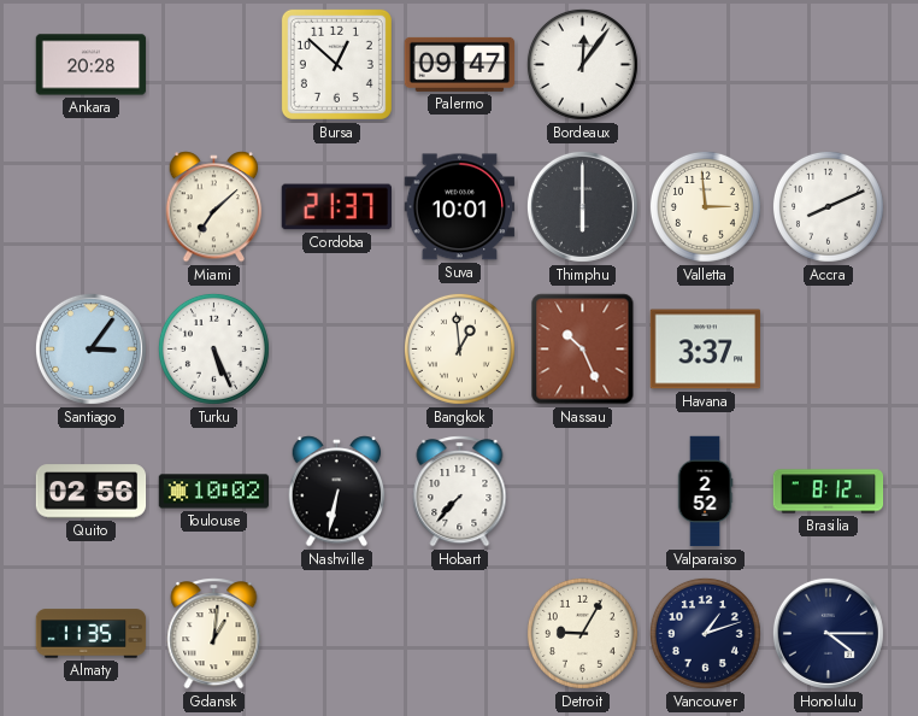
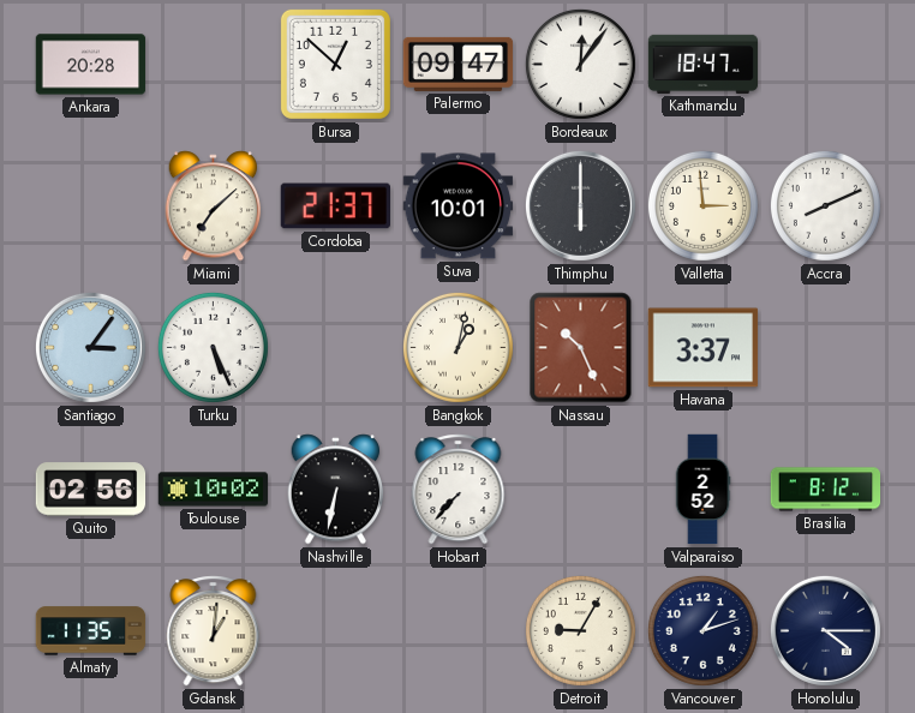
Kathmandu: none -> 18:47
Bangkok: 12:59 -> 1:02
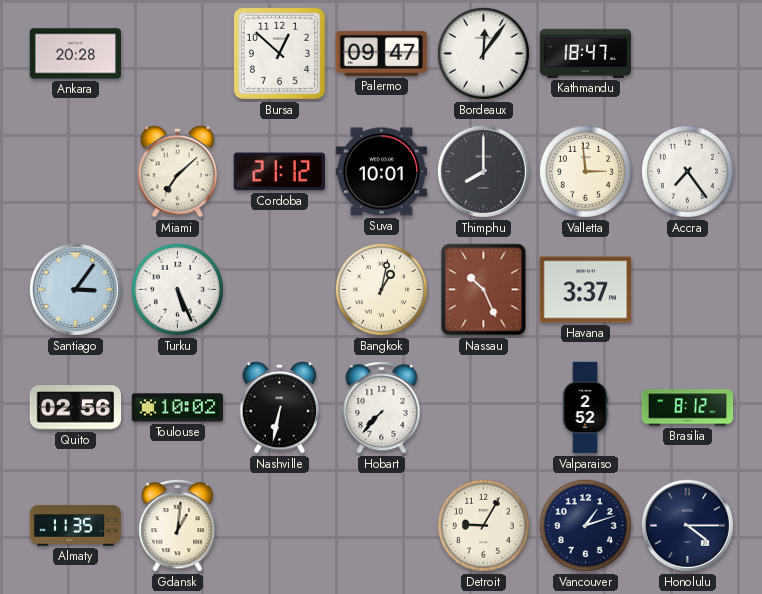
Cordoba: 21:37 -> 21:12
Thimphu: 6:00 -> 8:00
Accra: 8:11 -> 7:24
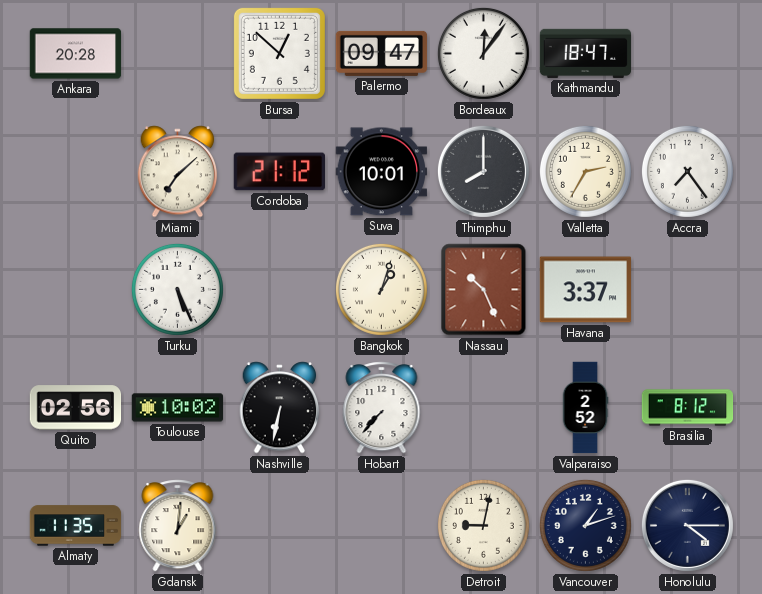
Valletta: 2:59 -> 2:35
Santiago: 3:06 -> none
Bangkok: 1:02 -> 1:03
Detroit: 9:05 -> 9:02
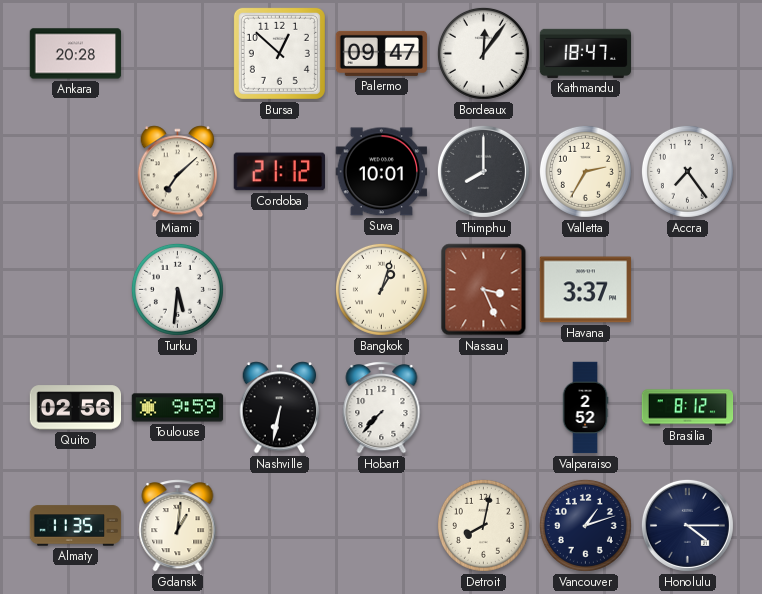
Turku: 5:26 -> 5:31
Nassau: 10:26 -> 3:26
Toulouse: 10:02 -> 9:59
Detroit: 9:02 -> 8:02
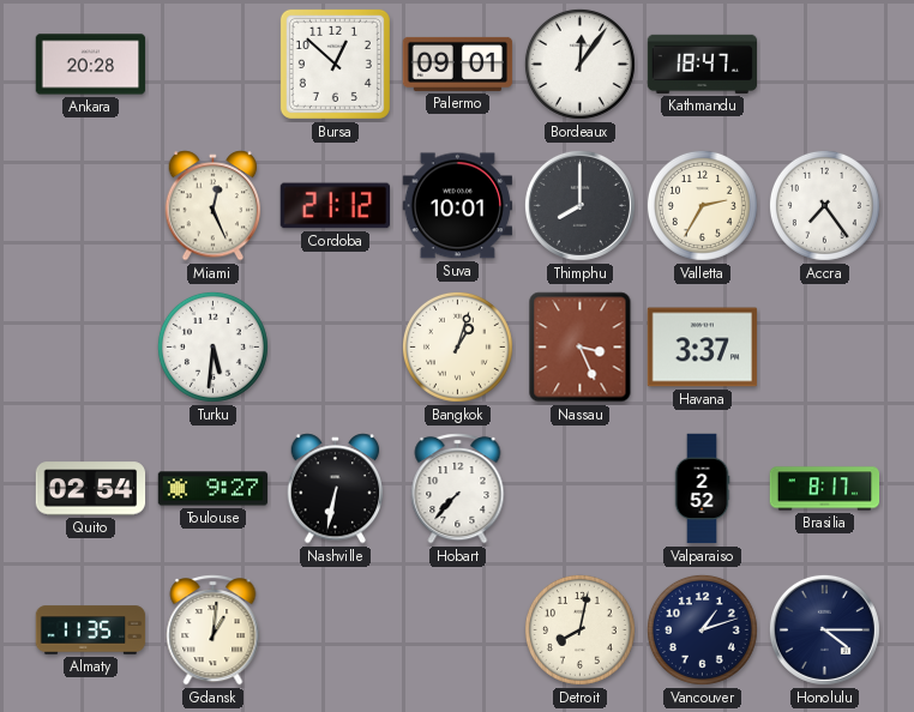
Palermo: 09:47 -> 09:01
Miami: 7:08 -> 12:26
Quito: 02:56 -> 02:54
Toulouse: 9:59 -> 9:27
Brasilia: 8:12 -> 8:17
